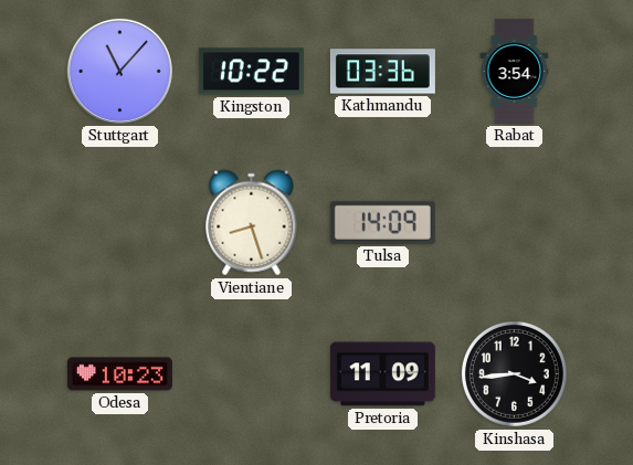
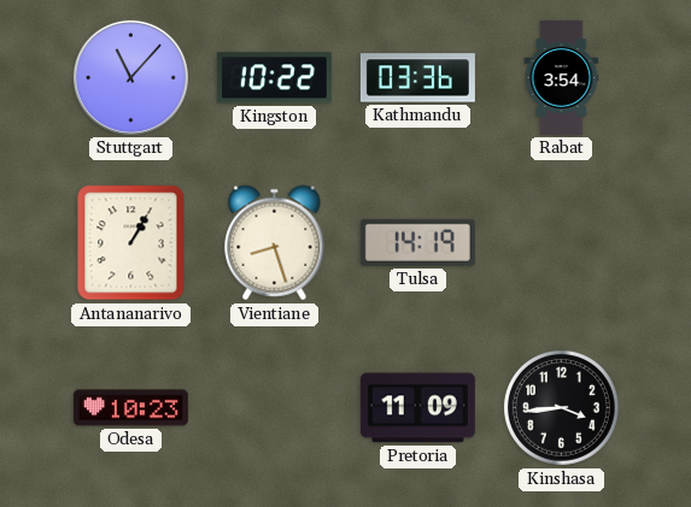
Antananarivo: none -> 1:05
Tulsa: 14:09 -> 14:19
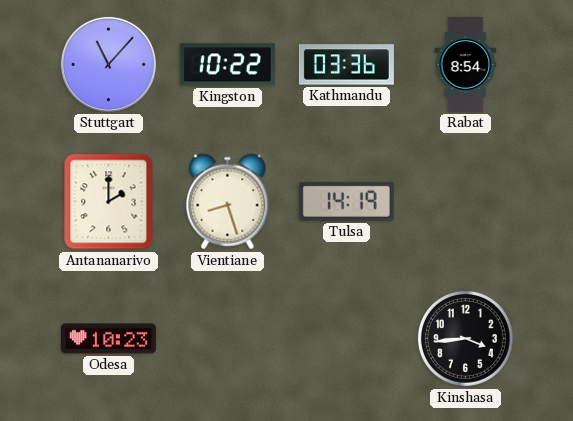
Rabat: 3:54 -> 8:54
Antananarivo: 1:05 -> 2:00
Pretoria: 11:09 -> none
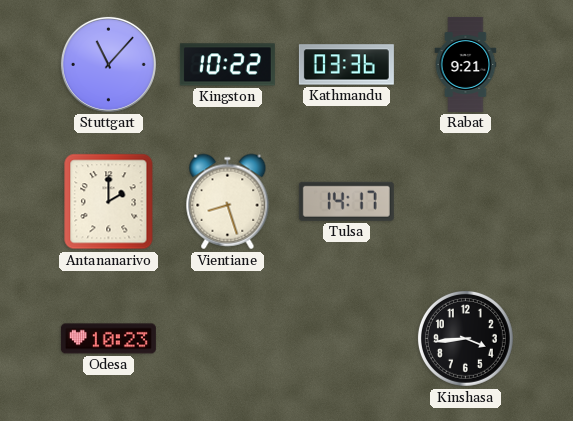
Rabat: 8:54 -> 9:21
Tulsa: 14:19 -> 14:17
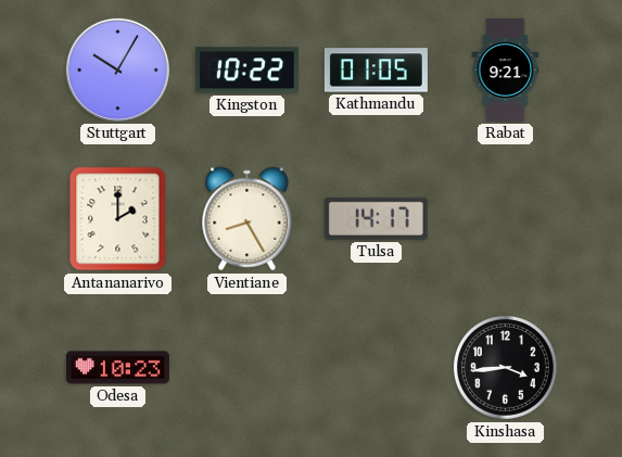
Stuttgart: 11:07 -> 10:05
Kathmandu: 03:36 -> 01:05
Vientiane: 8:27 -> 8:25
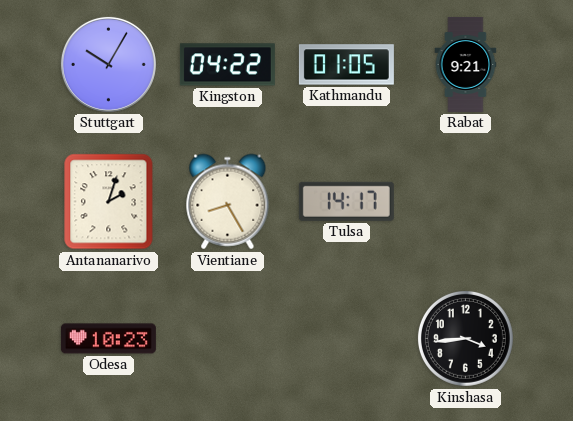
Kingston: 10:22 -> 04:22
Antananarivo: 2:00 -> 2:03
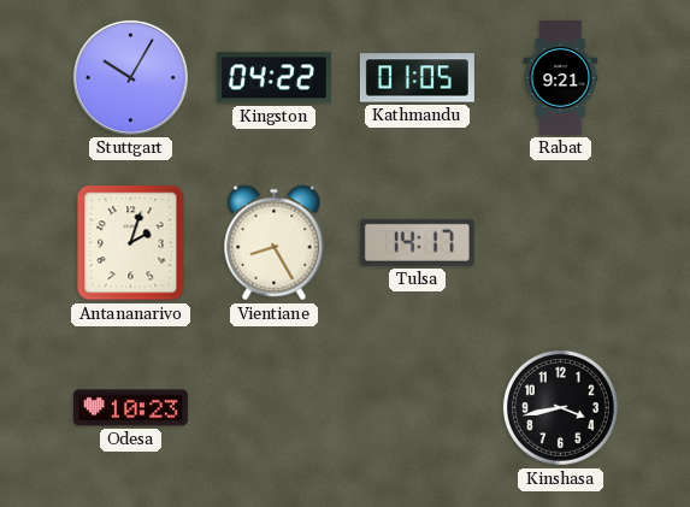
Kinshasa: 3:44 -> 3:43
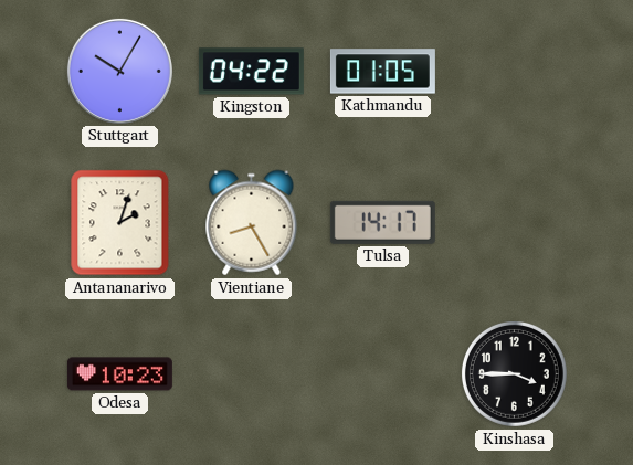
Rabat: 9:21 -> none
Kinshasa: 3:43 -> 3:45
